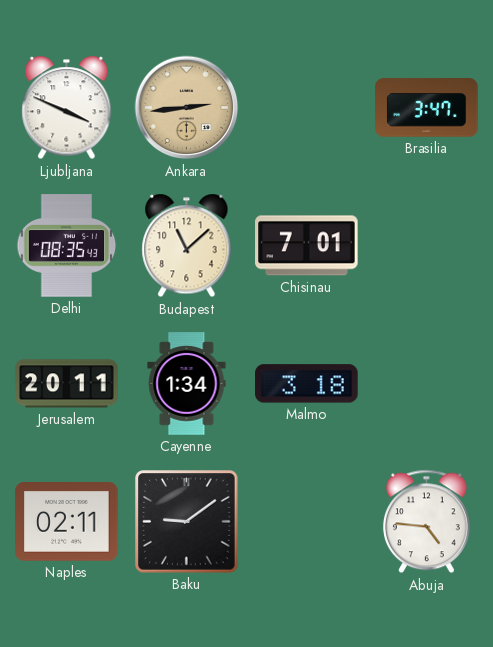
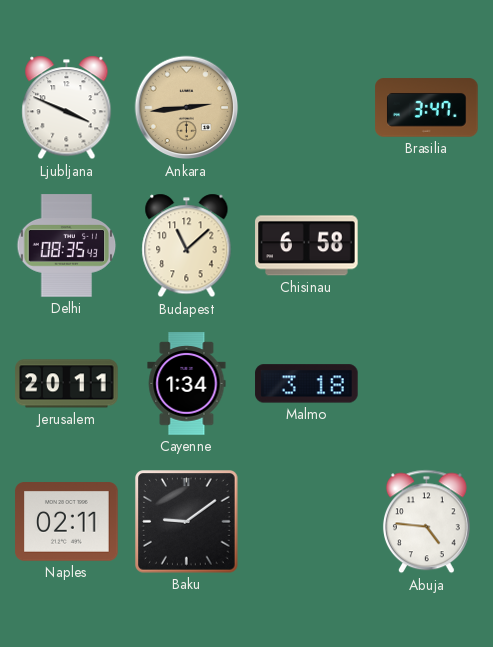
Chisinau: 7:01 -> 6:58
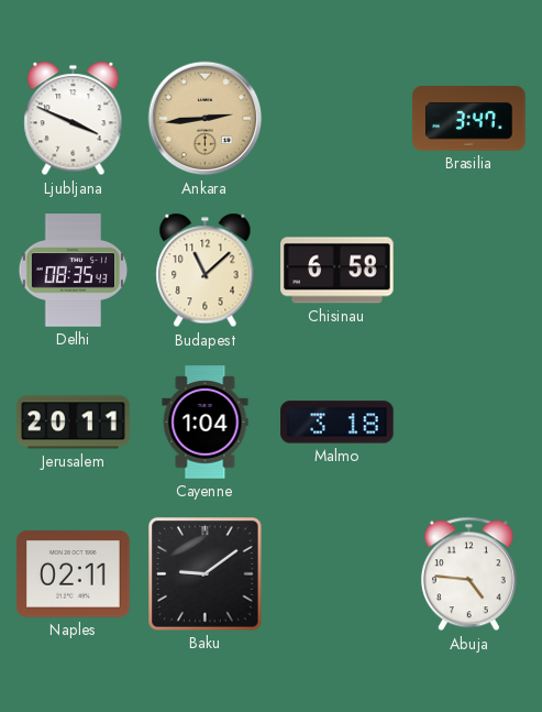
Cayenne: 1:34 -> 1:04
